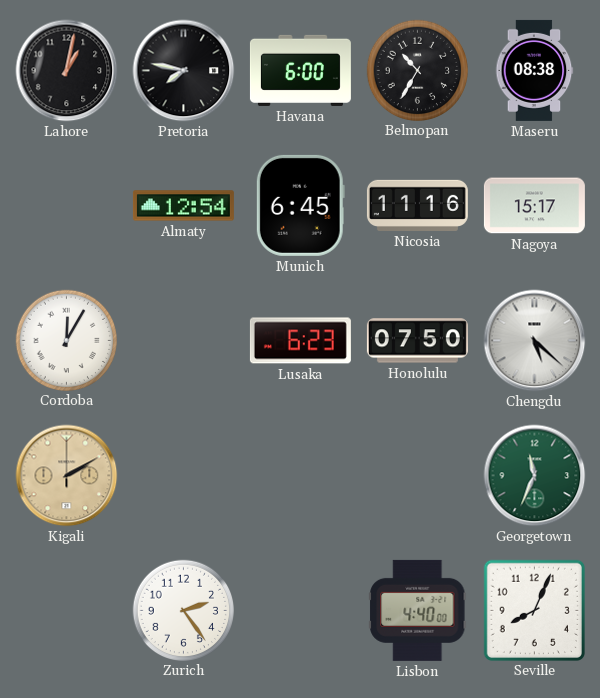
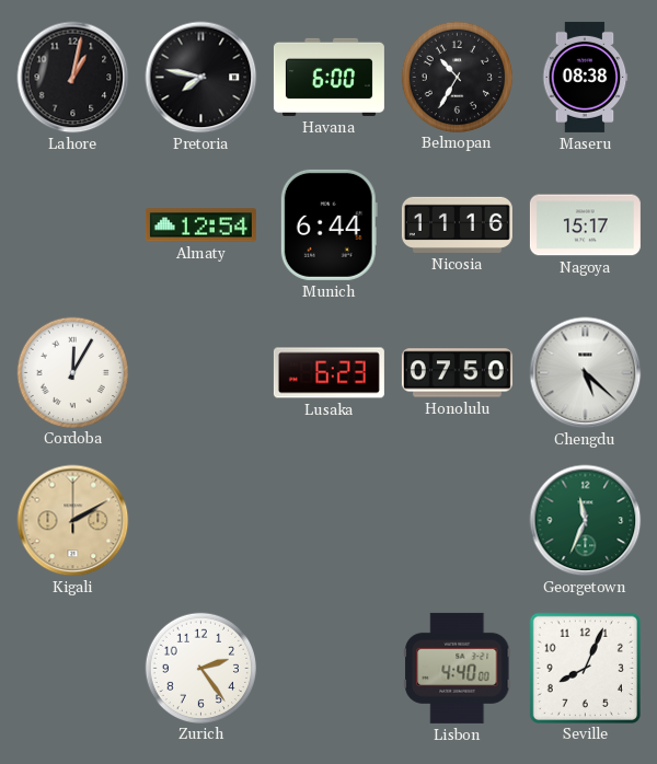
Munich: 6:45 -> 6:44
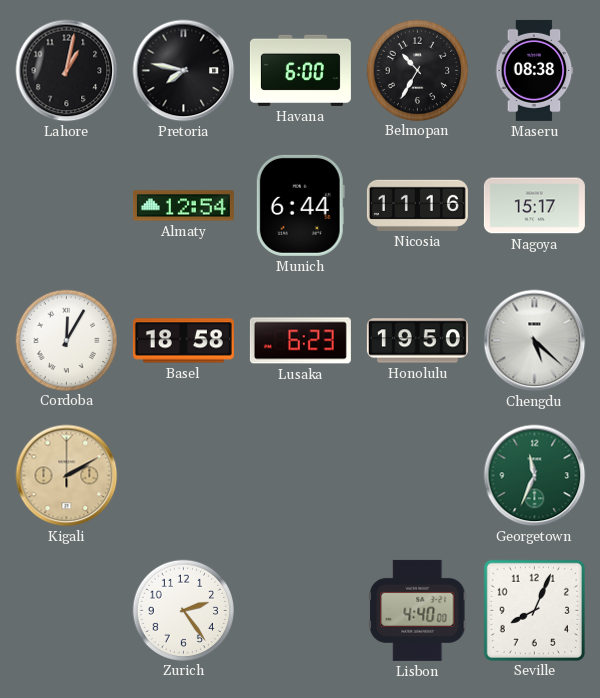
Basel: none -> 18:58
Honolulu: 07:50 -> 19:50
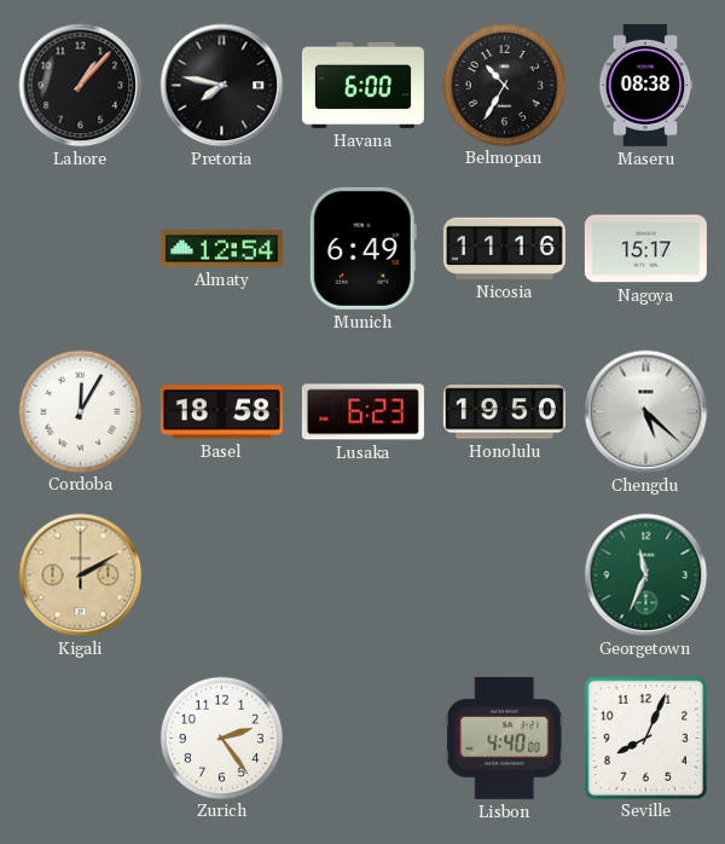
Lahore: 1:02 -> 1:07
Munich: 6:44 -> 6:49
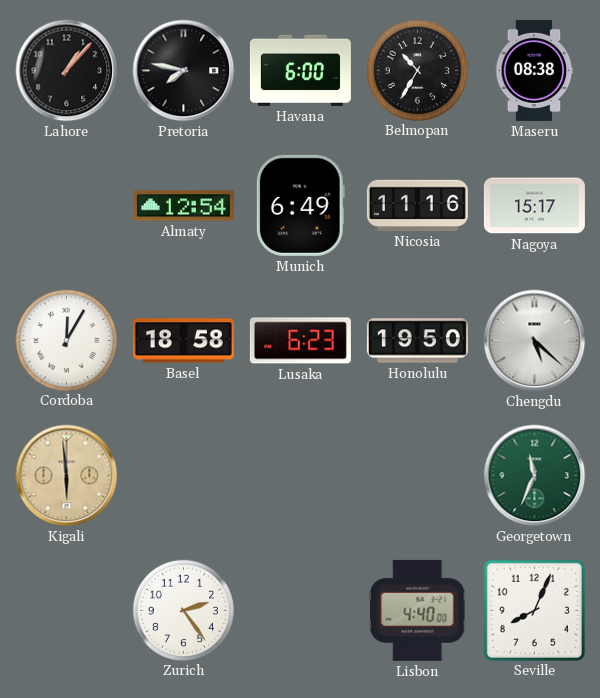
Kigali: 2:10 -> 5:59
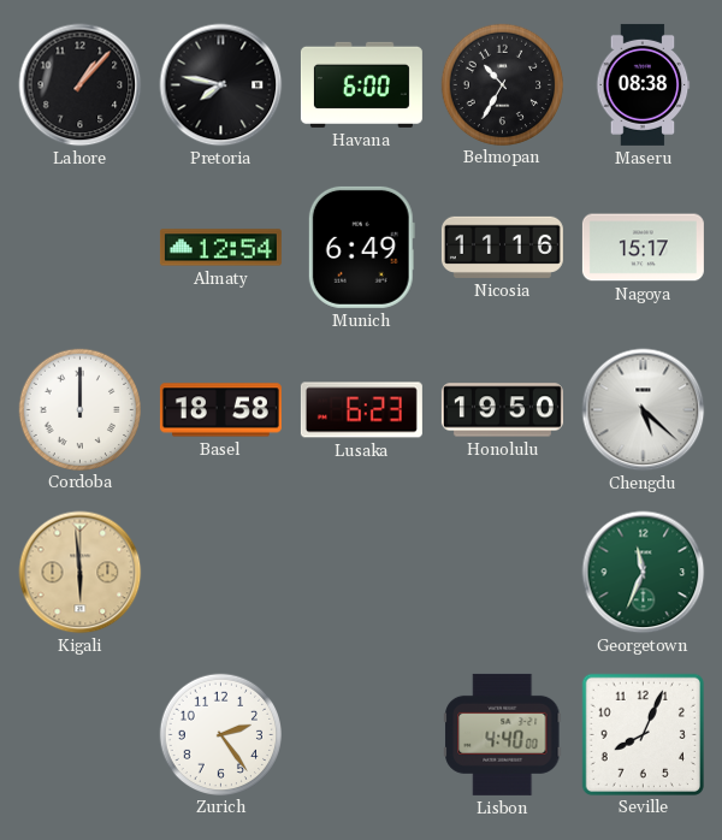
Cordoba: 12:05 -> 12:00
